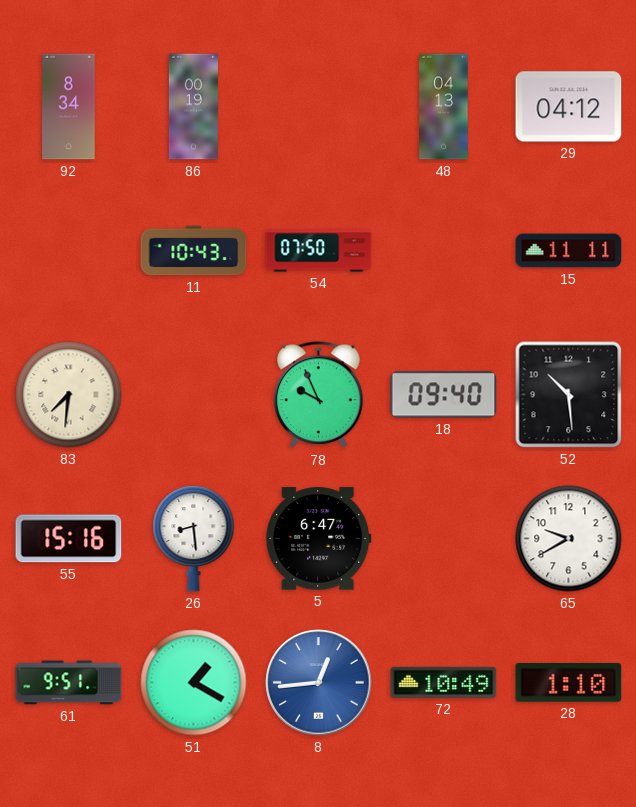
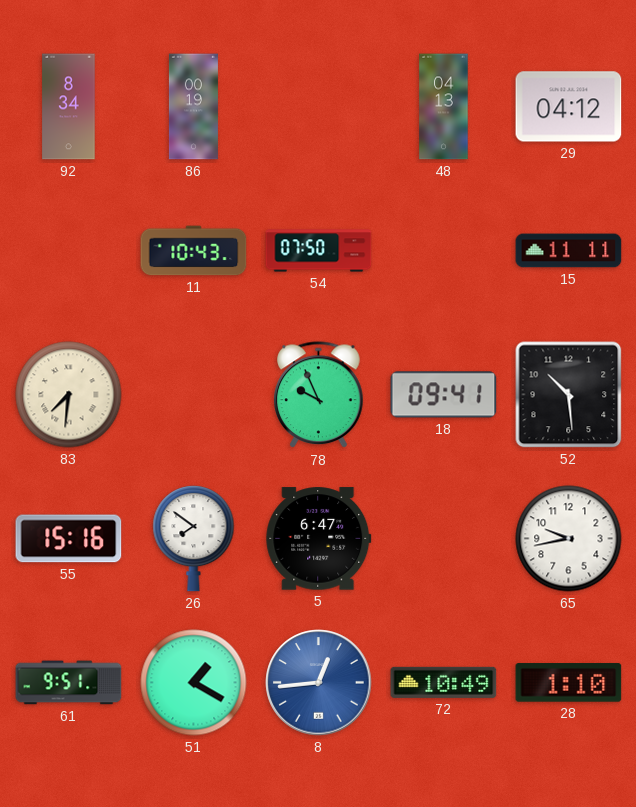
18: 09:40 -> 09:41
26: 8:29 -> 7:51
65: 9:40 -> 9:43
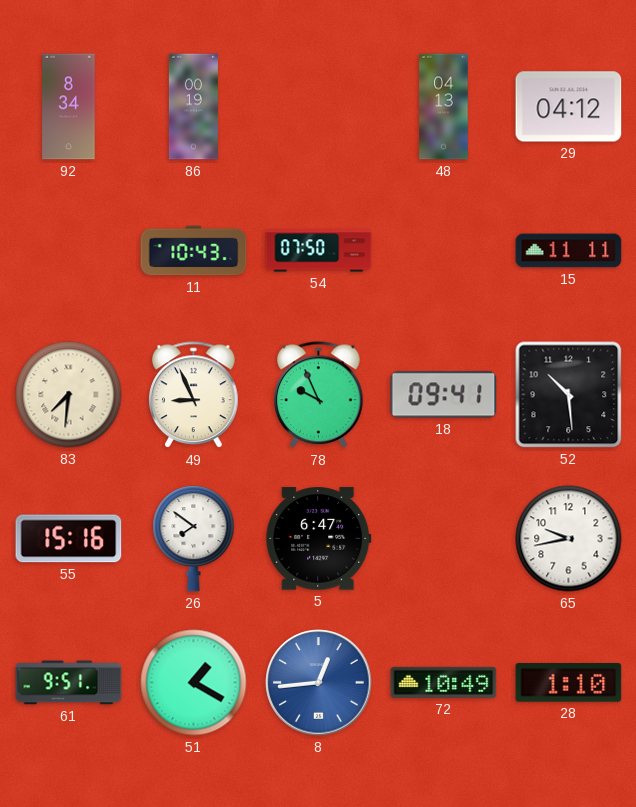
49: none -> 8:56
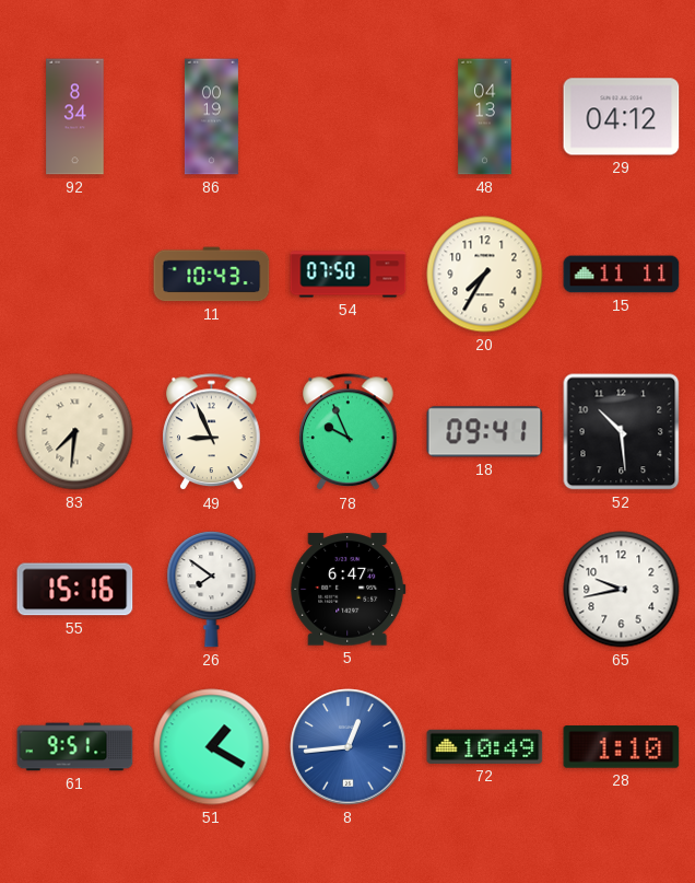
20: none -> 7:35
